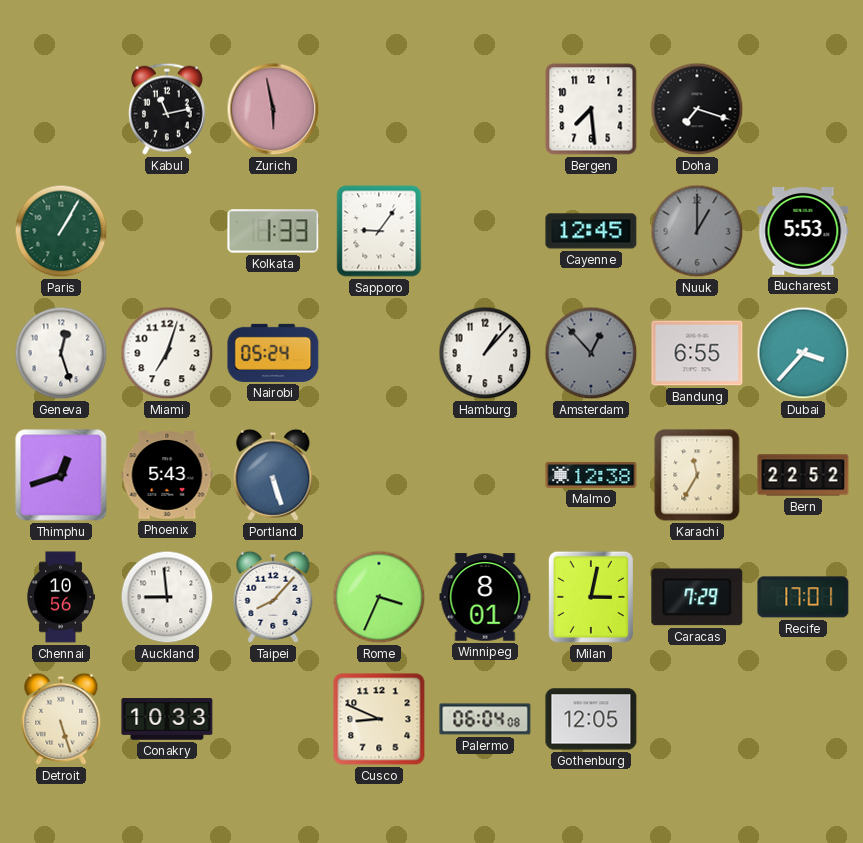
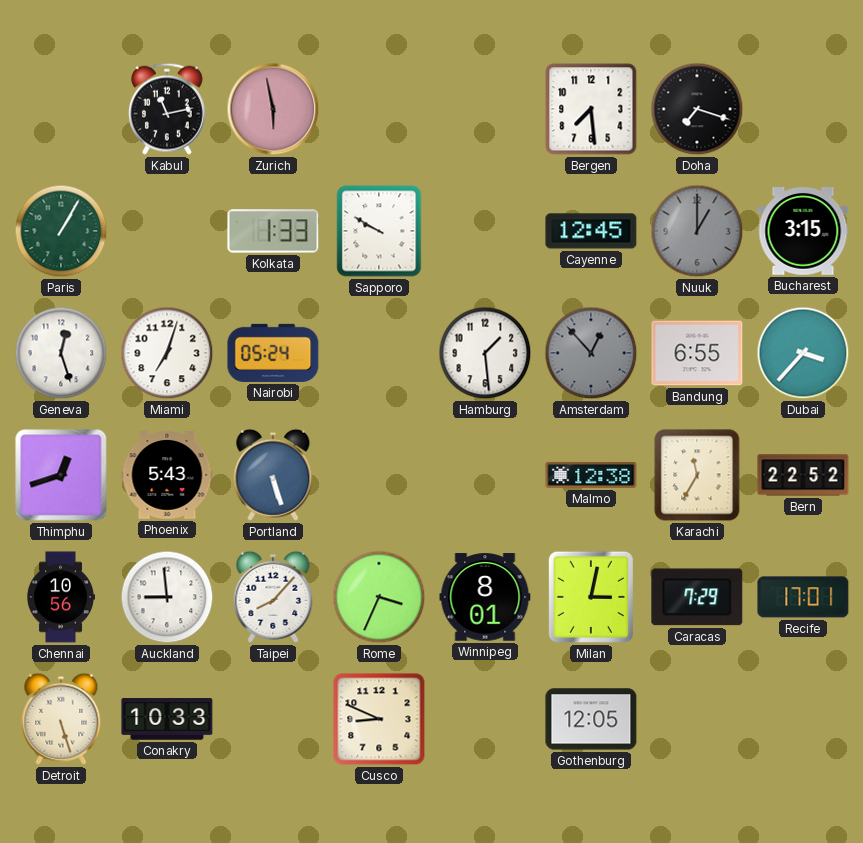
Sapporo: 9:06 -> 9:50
Bucharest: 5:53 -> 3:15
Hamburg: 1:07 -> 1:29
Palermo: 06:04 -> none
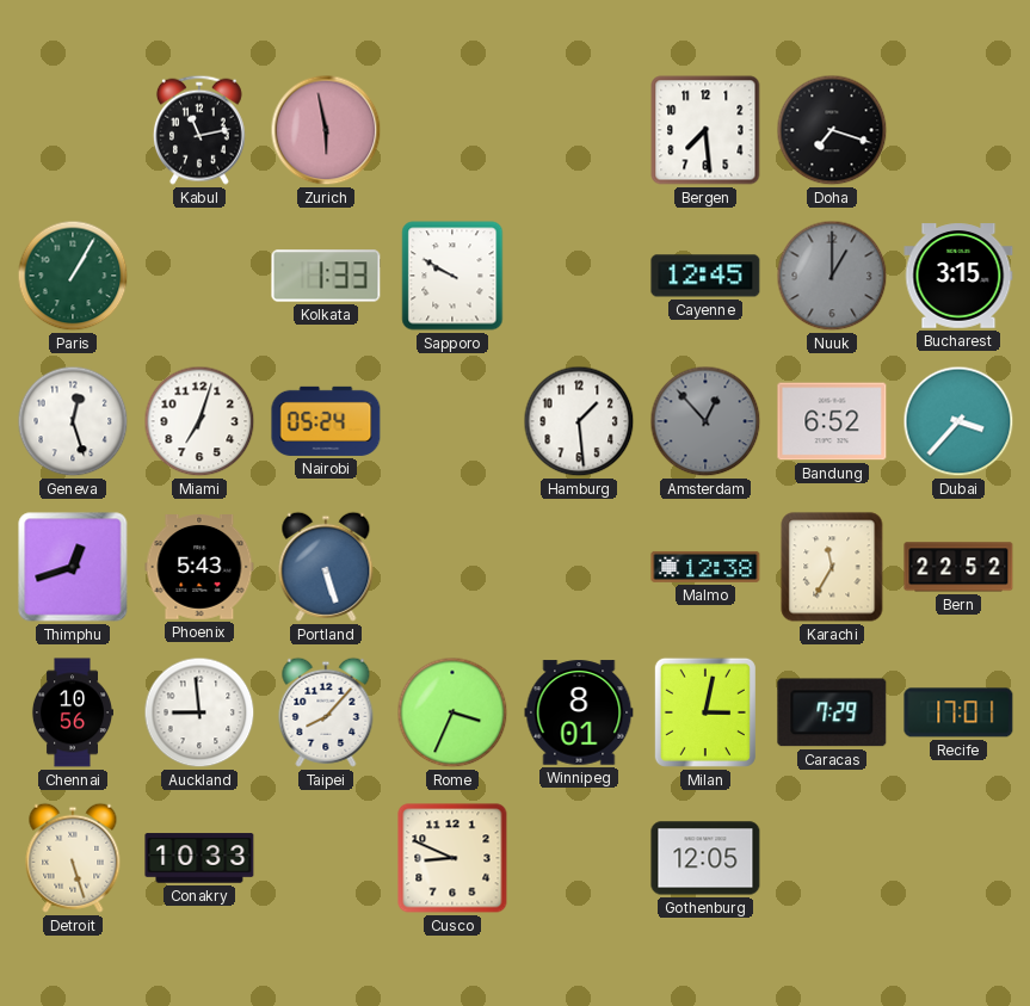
Bandung: 6:55 -> 6:52
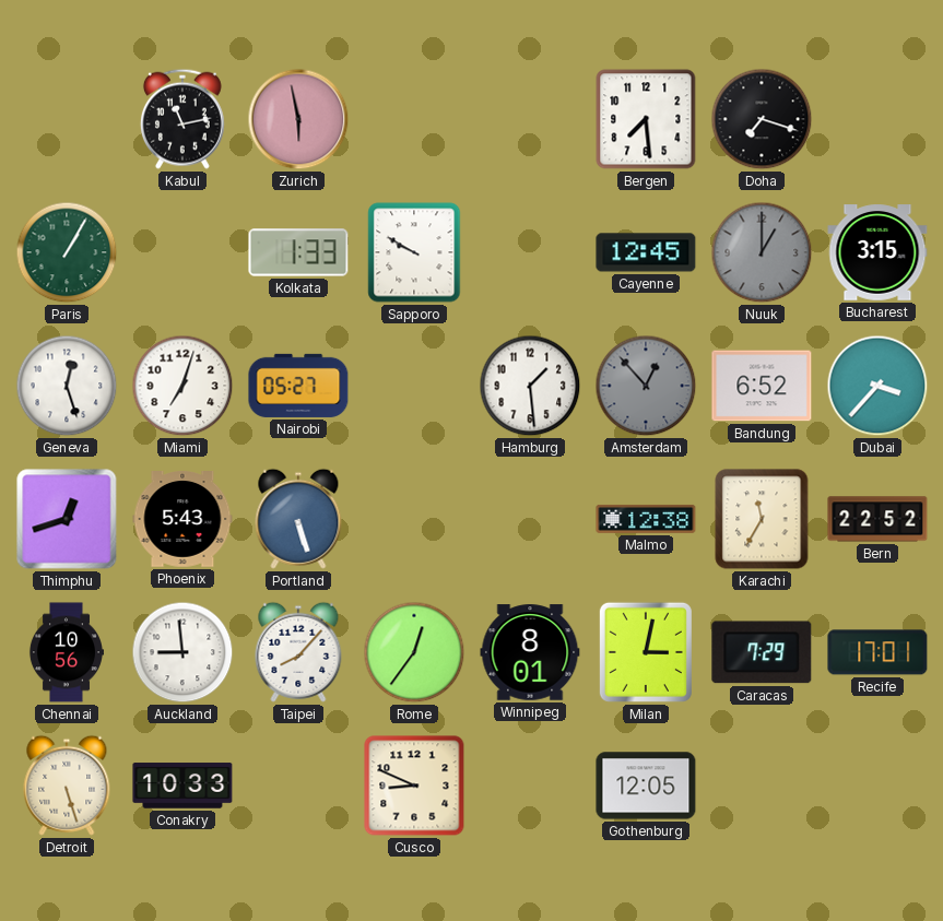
Nairobi: 05:24 -> 05:27
Rome: 3:34 -> 12:36
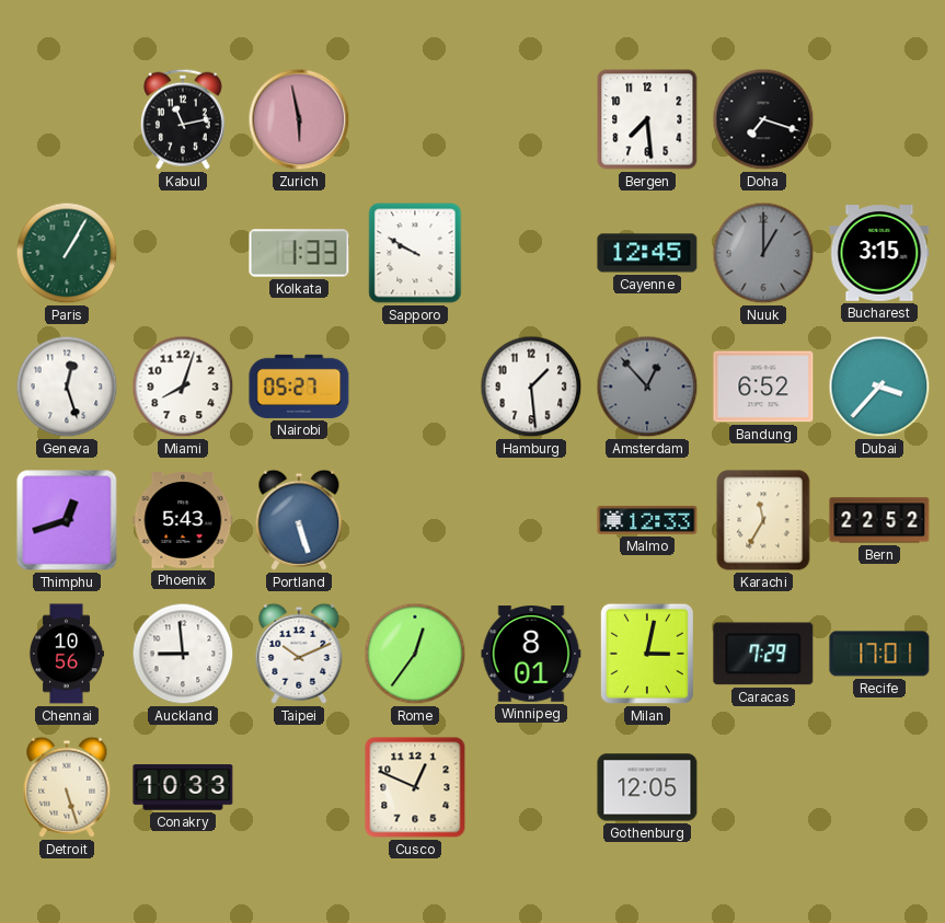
Miami: 7:03 -> 8:03
Malmo: 12:38 -> 12:33
Taipei: 8:07 -> 10:11
Cusco: 8:49 -> 12:49
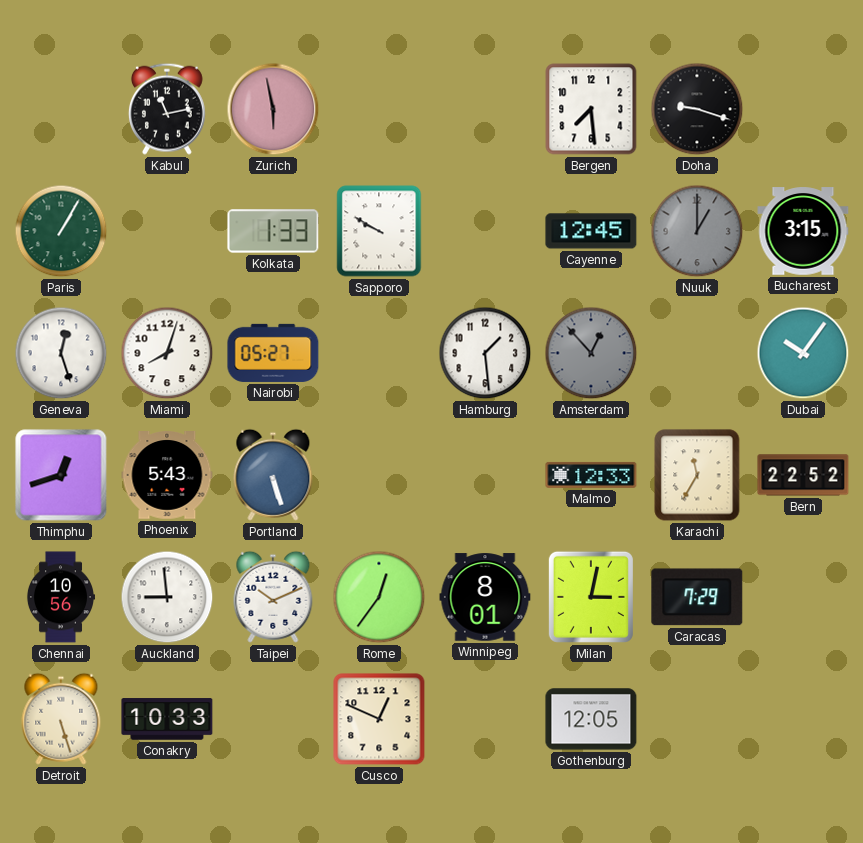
Doha: 7:18 -> 9:18
Bandung: 6:52 -> none
Dubai: 3:37 -> 10:06
Recife: 17:01 -> none
